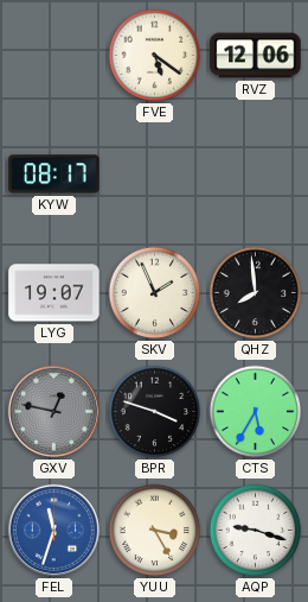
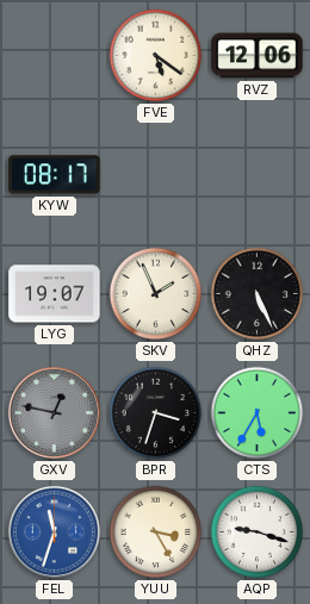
QHZ: 7:59 -> 5:26
BPR: 3:48 -> 3:33
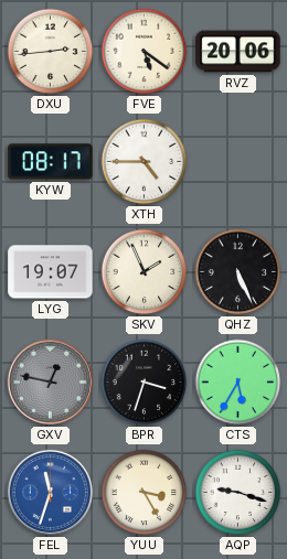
DXU: none -> 2:44
RVZ: 12:06 -> 20:06
XTH: none -> 4:45
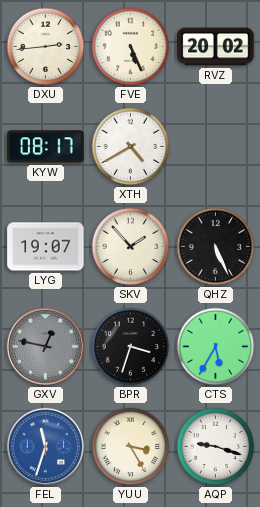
FVE: 5:21 -> 5:26
RVZ: 20:06 -> 20:02
XTH: 4:45 -> 4:40
SKV: 1:56 -> 1:53
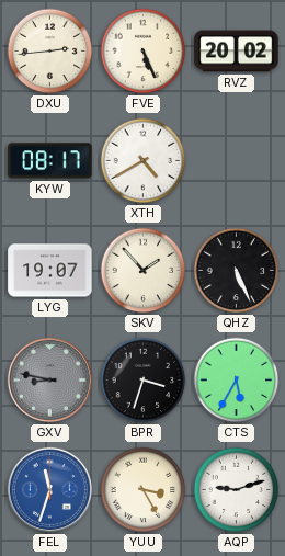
GXV: 12:47 -> 8:47
AQP: 9:18 -> 9:12
